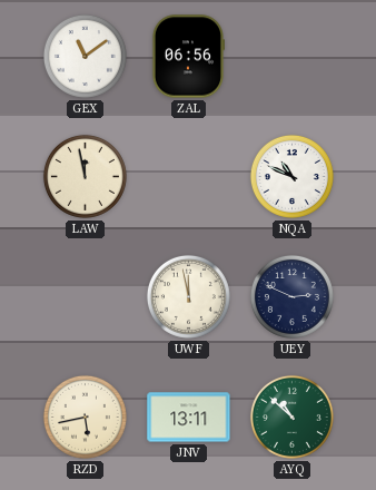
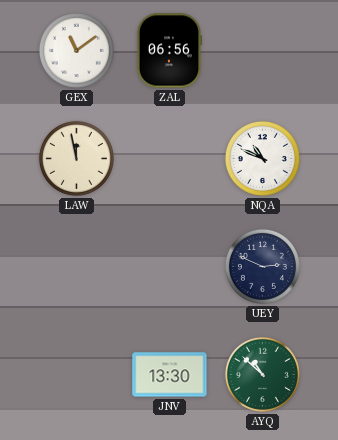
UWF: 11:58 -> none
RZD: 5:43 -> none
JNV: 13:11 -> 13:30
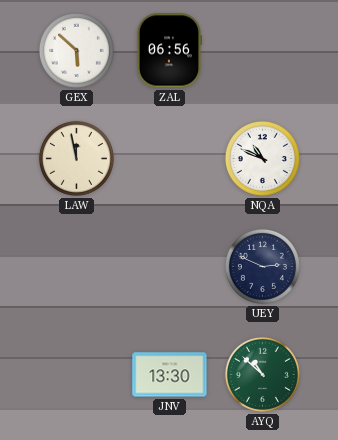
GEX: 11:09 -> 5:52
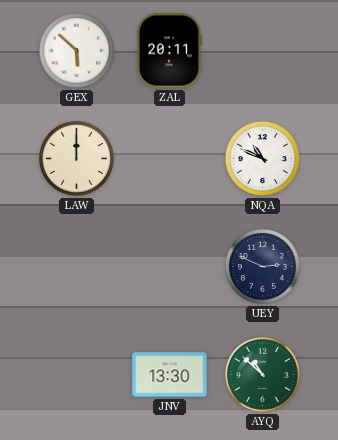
ZAL: 06:56 -> 20:11
LAW: 11:58 -> 12:00
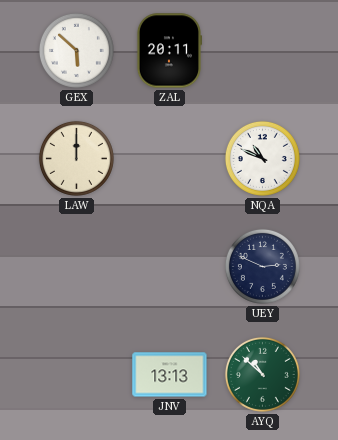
JNV: 13:30 -> 13:13
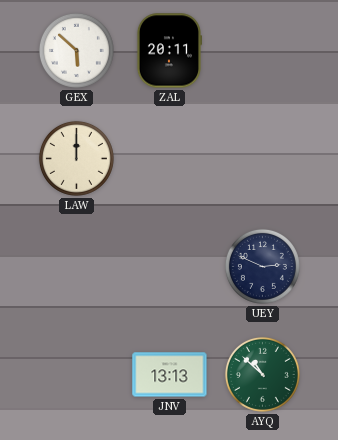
NQA: 10:49 -> none
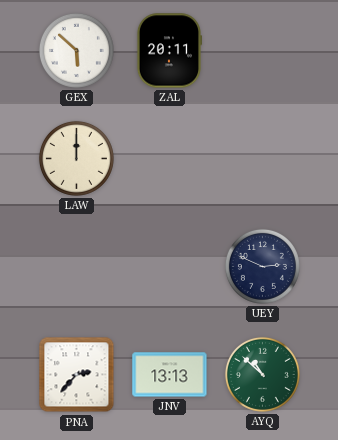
PNA: none -> 2:37
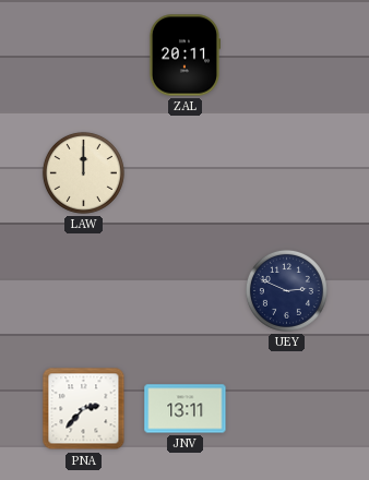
GEX: 5:52 -> none
JNV: 13:13 -> 13:11
AYQ: 10:52 -> none
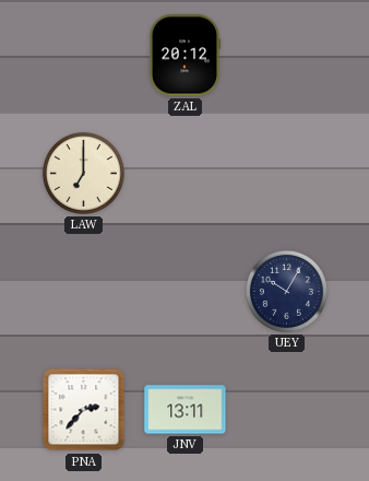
ZAL: 20:11 -> 20:12
LAW: 12:00 -> 7:00
UEY: 2:49 -> 10:05
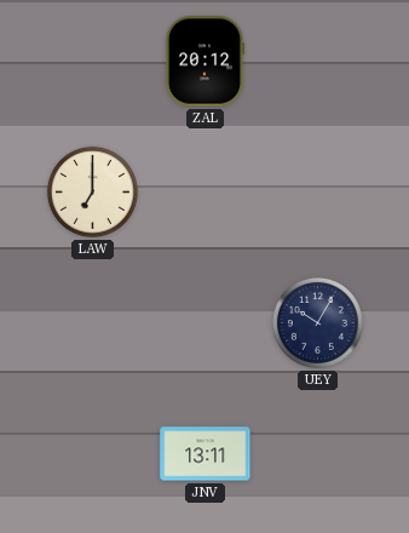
PNA: 2:37 -> none
